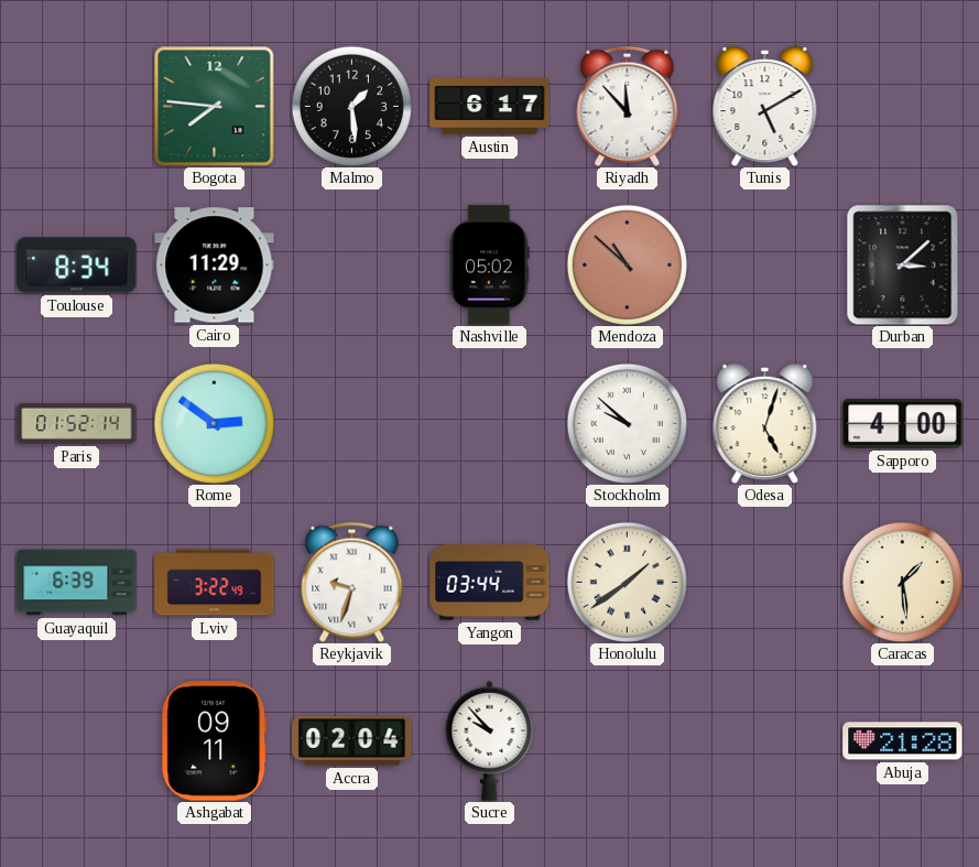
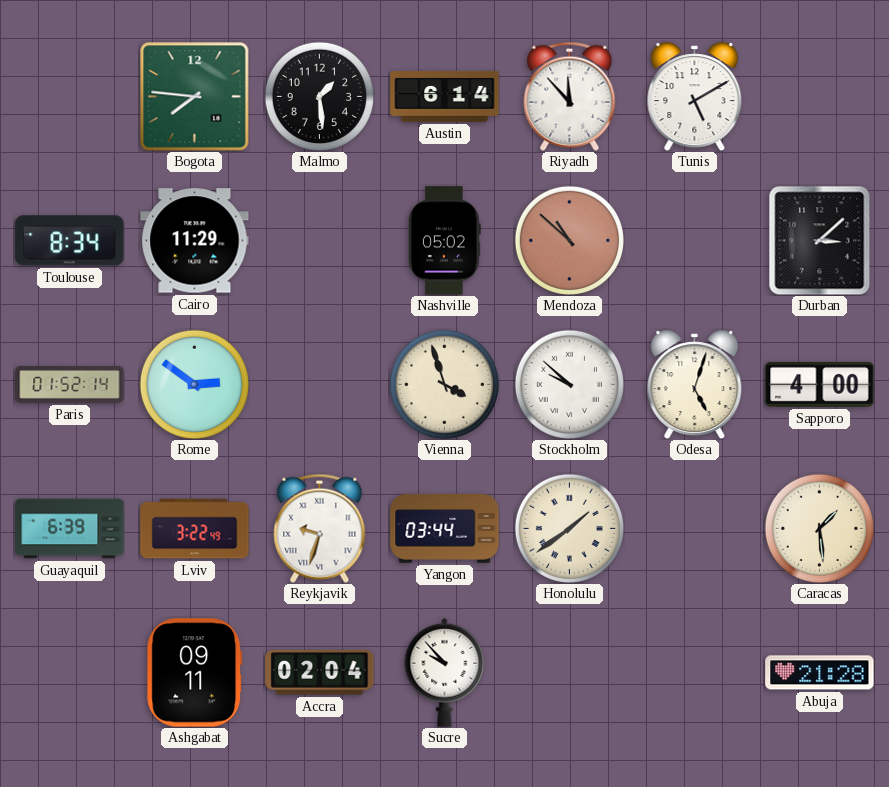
Austin: 6:17 -> 6:14
Vienna: none -> 3:57
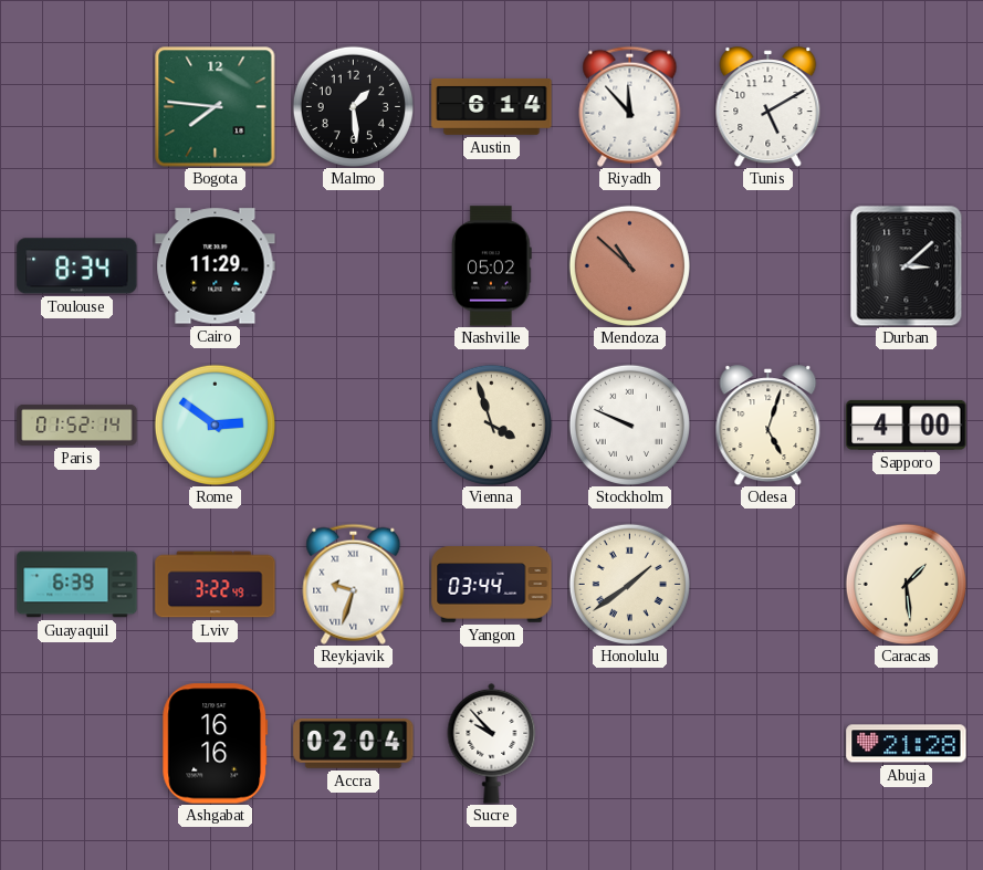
Stockholm: 9:52 -> 9:49
Ashgabat: 09:11 -> 16:16
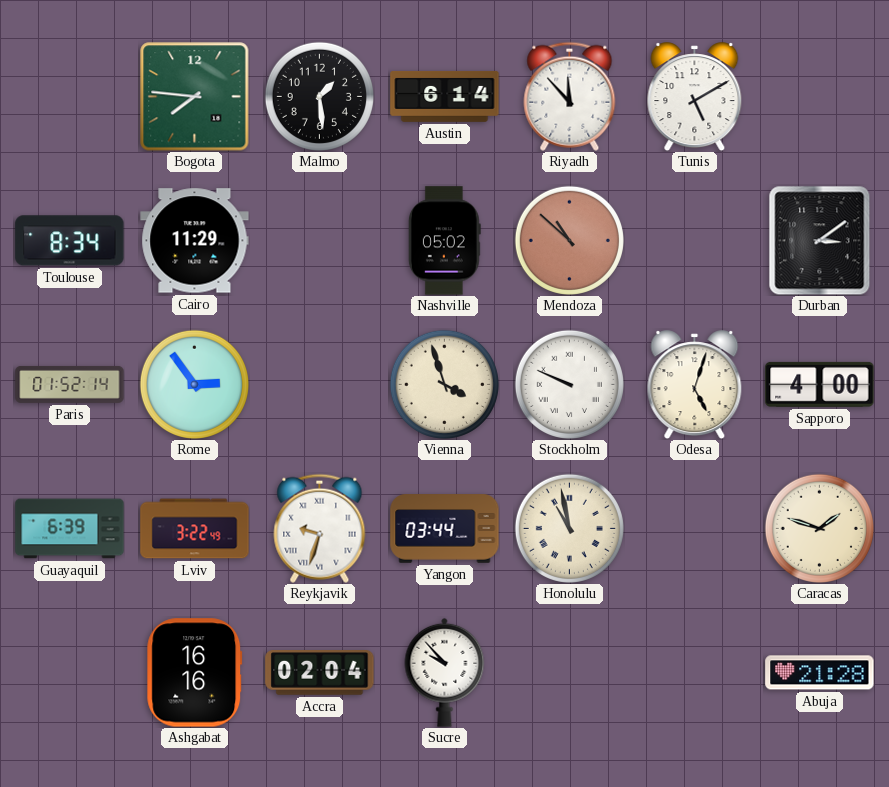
Durban: 3:08 -> 3:09
Rome: 2:51 -> 2:54
Honolulu: 1:39 -> 10:58
Caracas: 1:29 -> 1:48
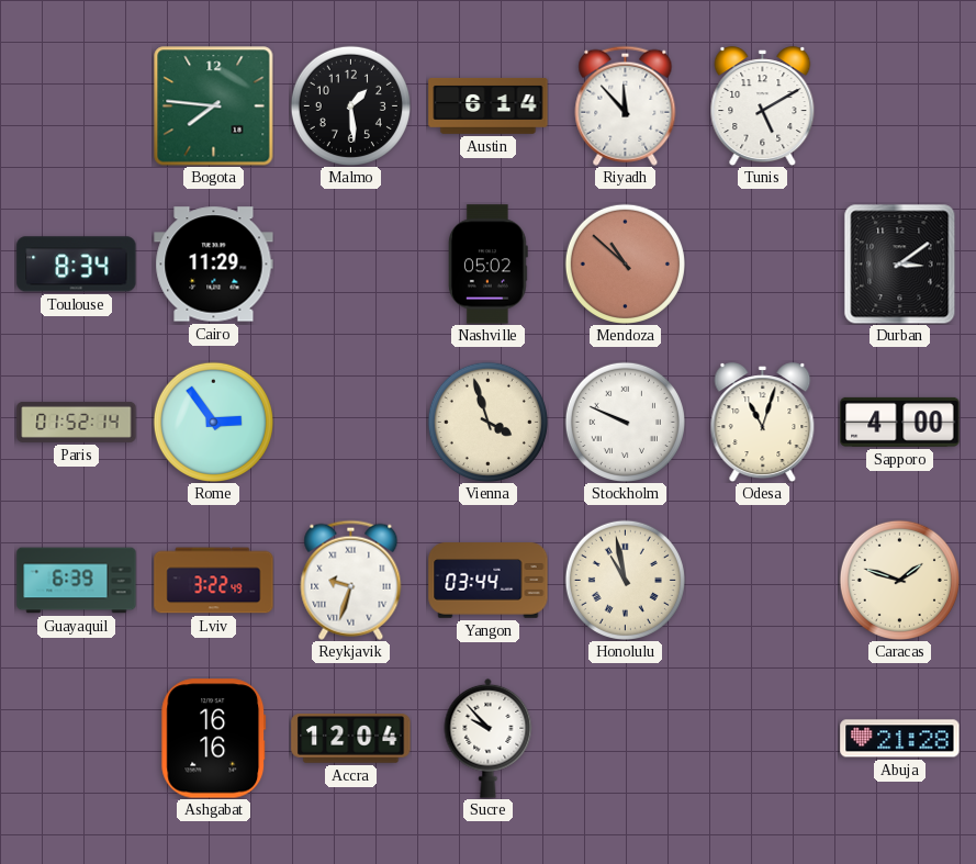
Odesa: 5:03 -> 11:03
Accra: 02:04 -> 12:04
